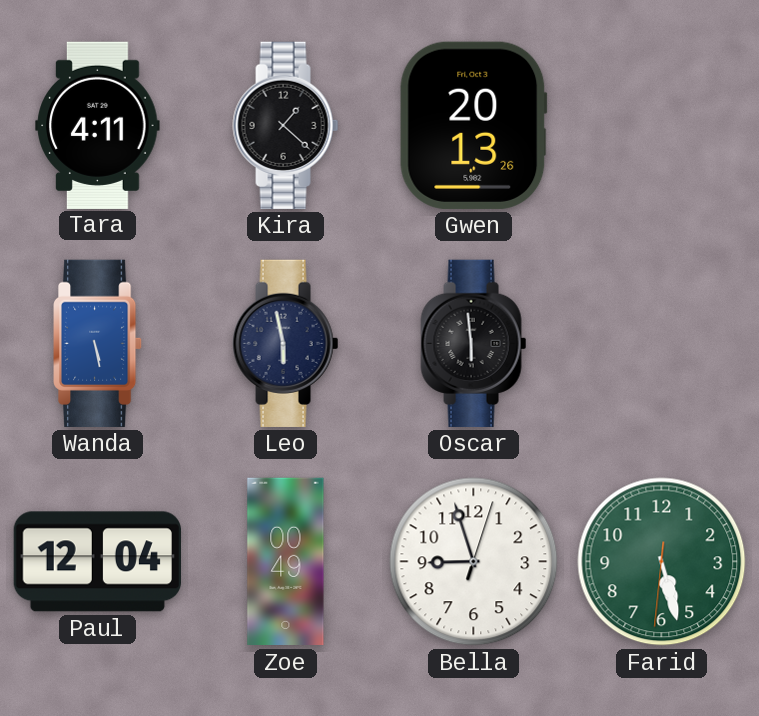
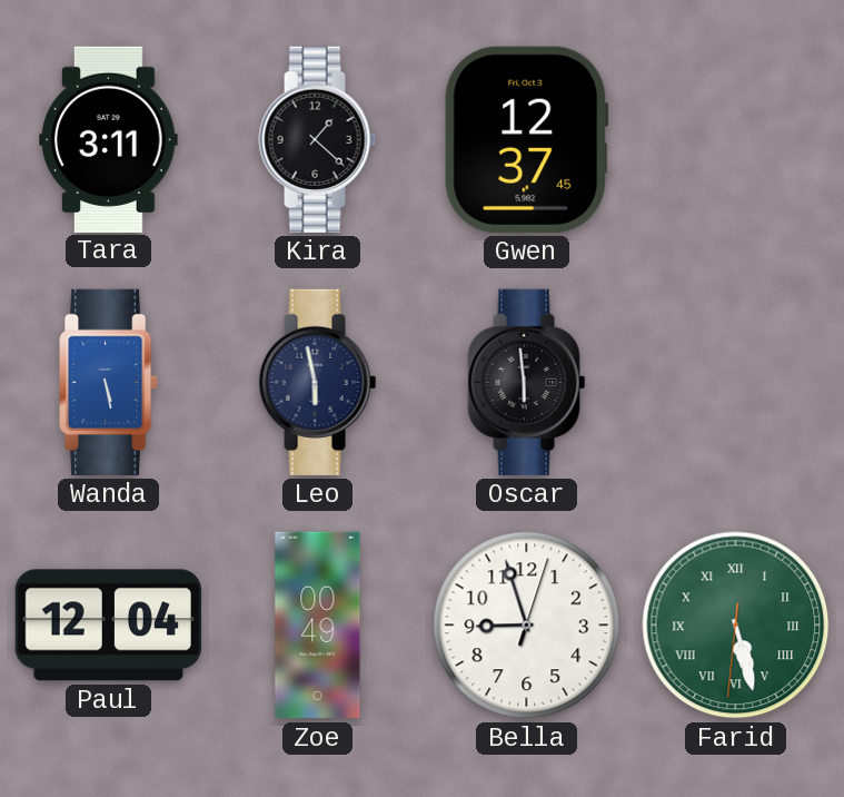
Tara: 4:11 -> 3:11
Gwen: 20:13 -> 12:37
Farid numerals: Arabic -> Roman
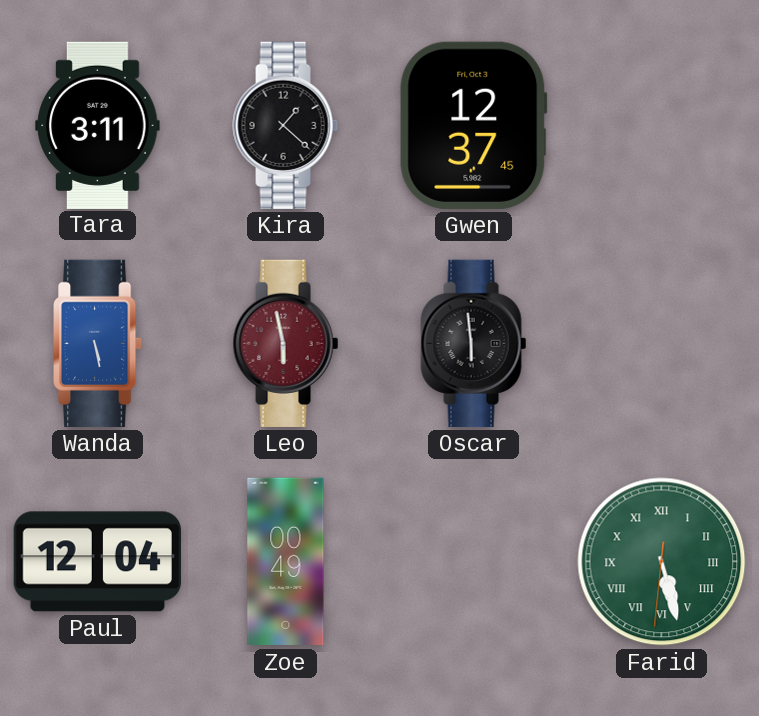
Leo dial: navy -> burgundy
Bella: 8:57 -> none
